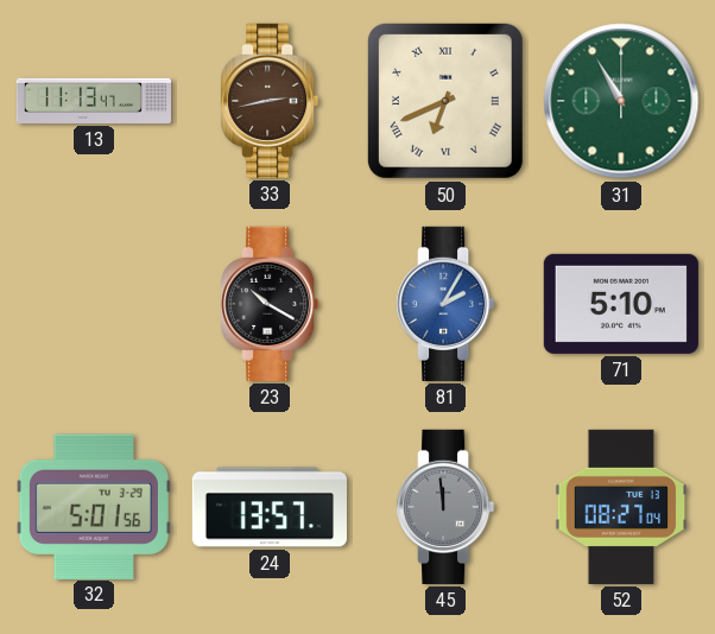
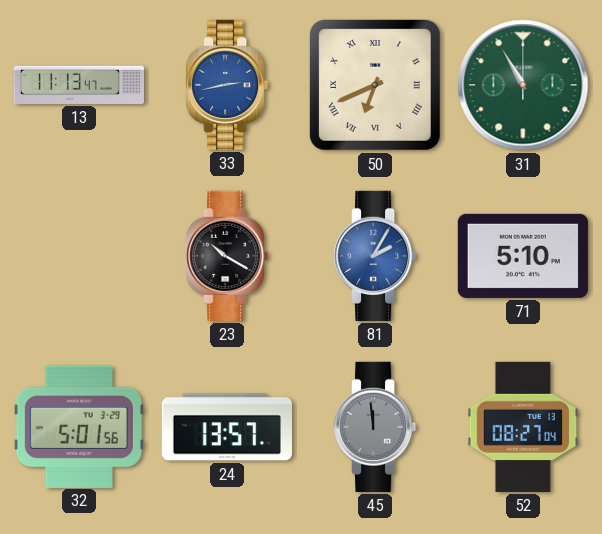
33 dial: brown -> blue
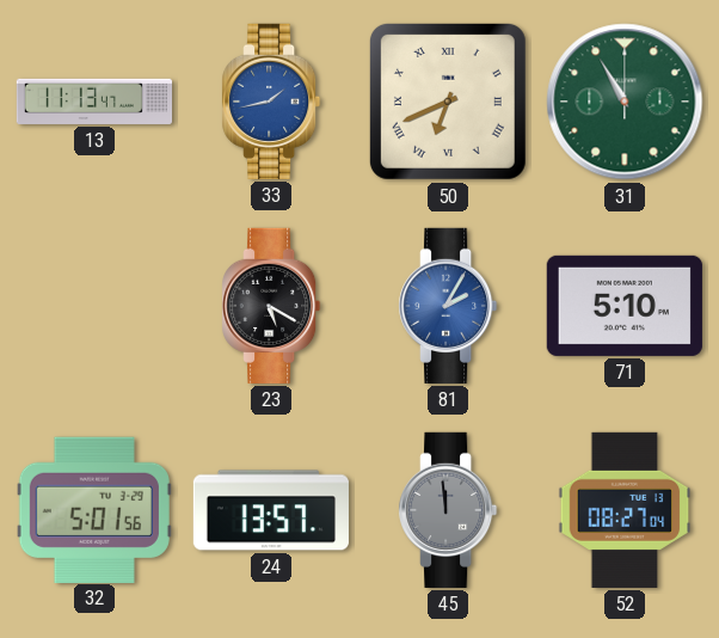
33: 2:43 -> 1:43
23: 10:20 -> 5:20
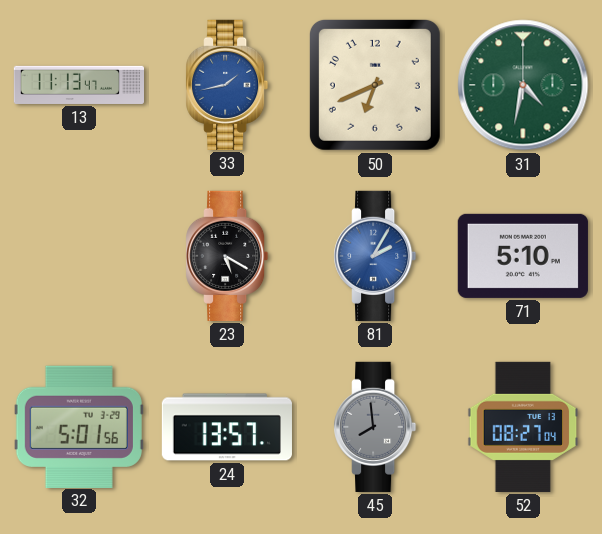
50 numerals: Roman -> Arabic
31: 10:55 -> 4:32
45: 11:59 -> 7:59
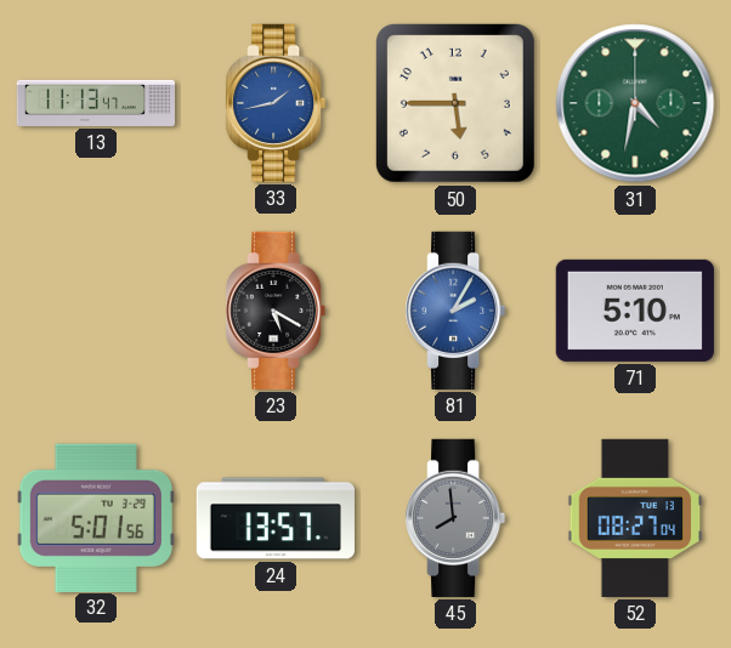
50: 6:41 -> 5:45
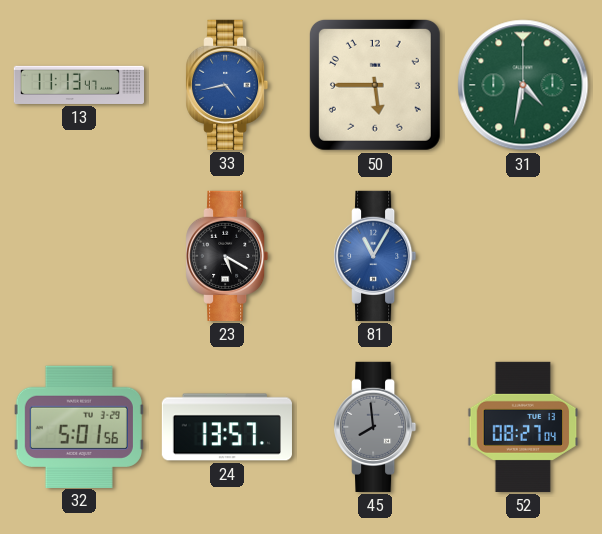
33: 1:43 -> 4:43
81: 2:05 -> 11:05
71: 5:10 -> none
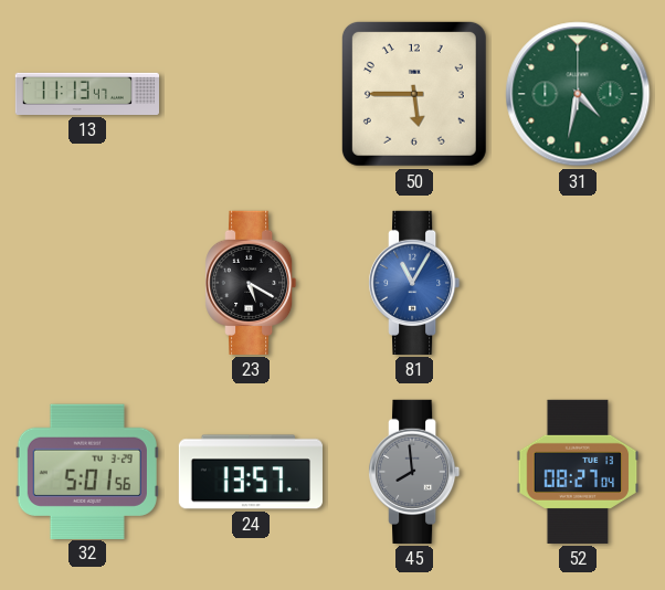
33: 4:43 -> none
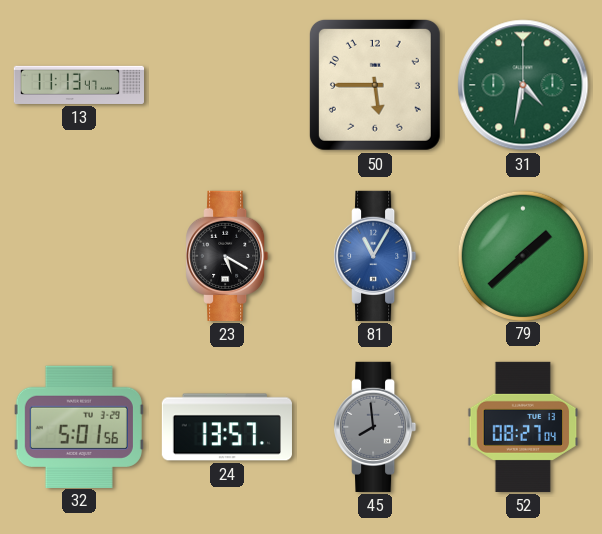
79: none -> 1:38
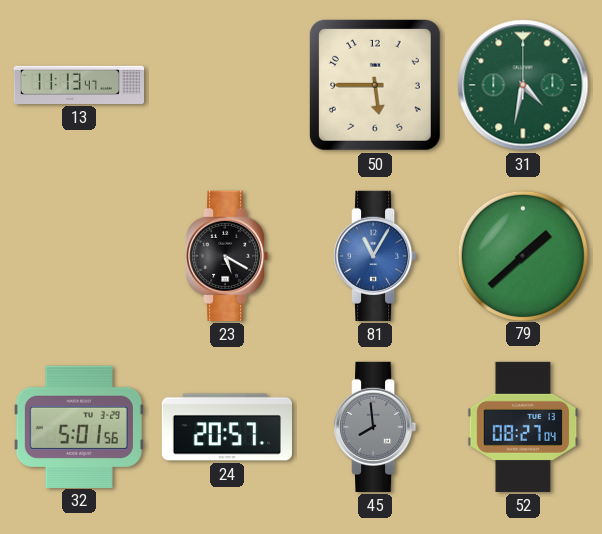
24: 13:57 -> 20:57
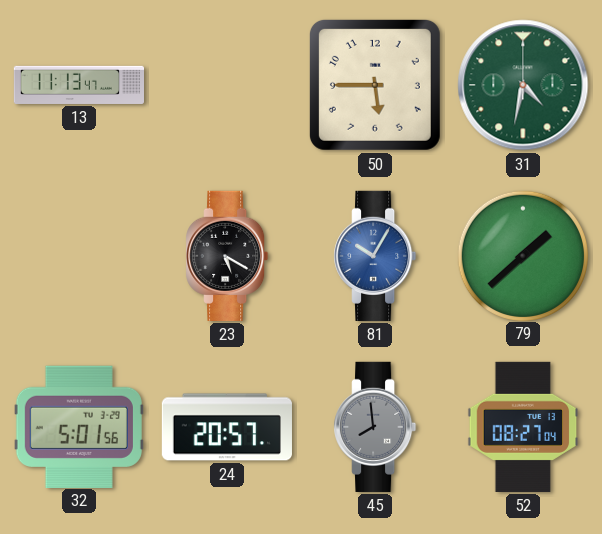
81: 11:05 -> 10:05
